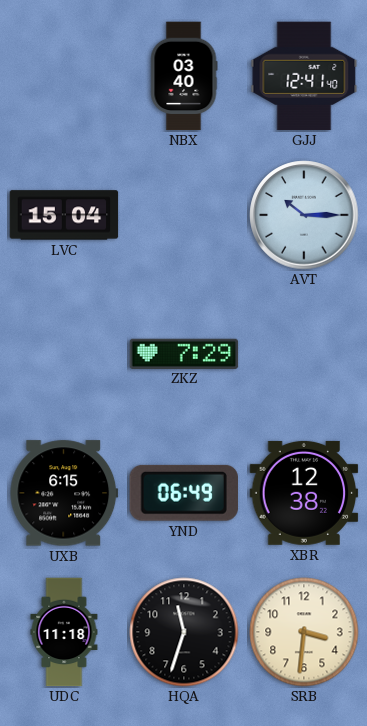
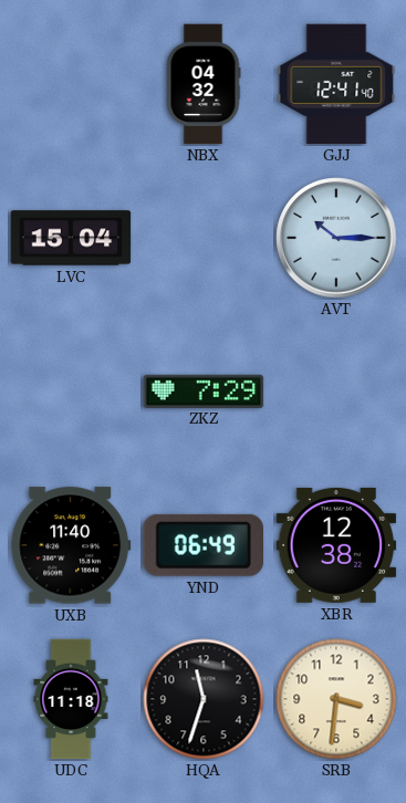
NBX: 03:40 -> 04:32
UXB: 6:15 -> 11:40
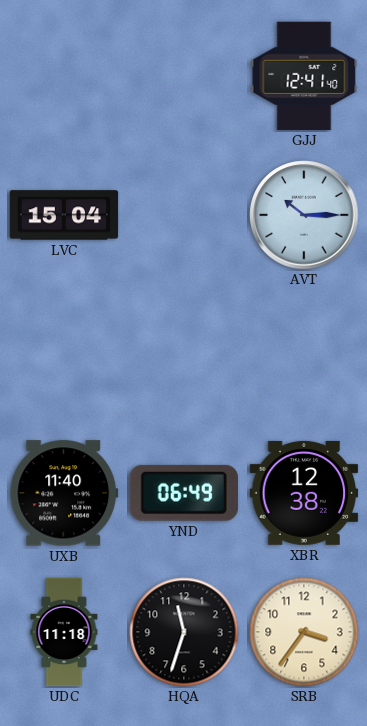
NBX: 04:32 -> none
ZKZ: 7:29 -> none
SRB: 3:31 -> 3:36
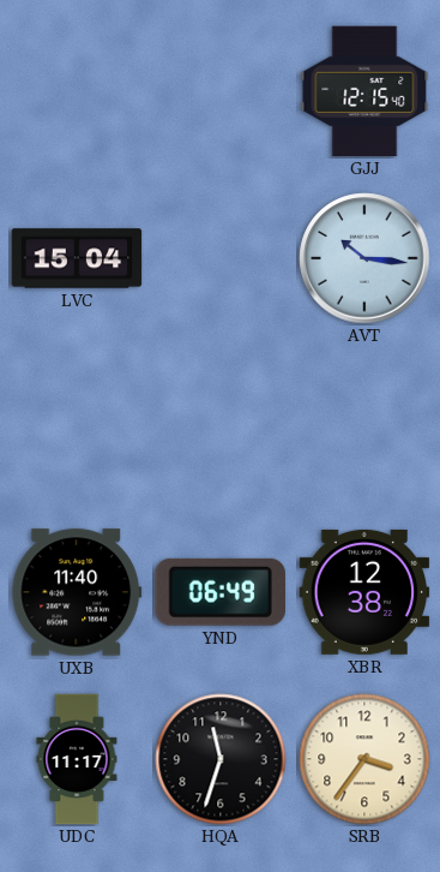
GJJ: 12:41 -> 12:15
AVT: 10:15 -> 10:16
UDC: 11:18 -> 11:17
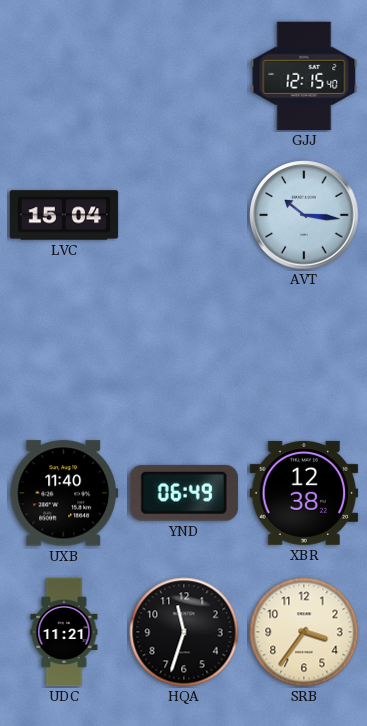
UDC: 11:17 -> 11:21
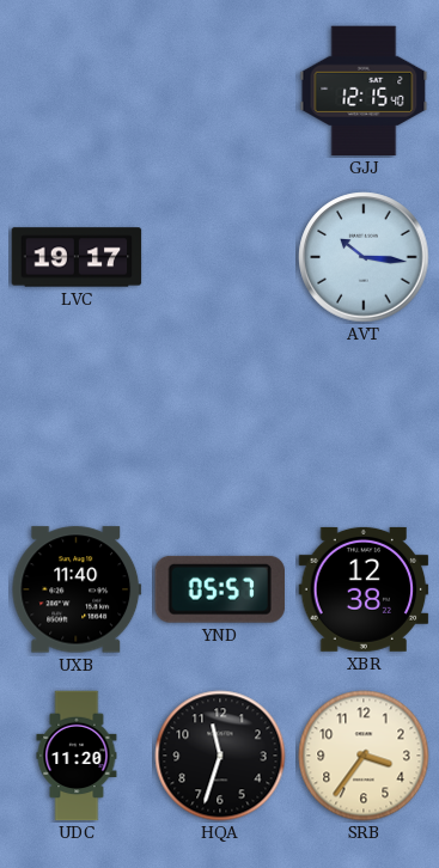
LVC: 15:04 -> 19:17
YND: 06:49 -> 05:57
UDC: 11:21 -> 11:20
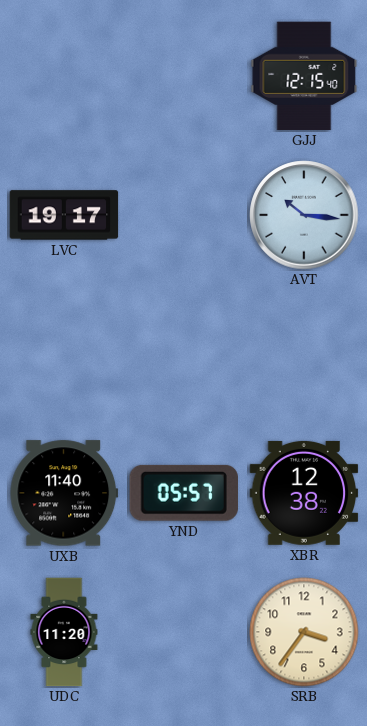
HQA: 11:33 -> none
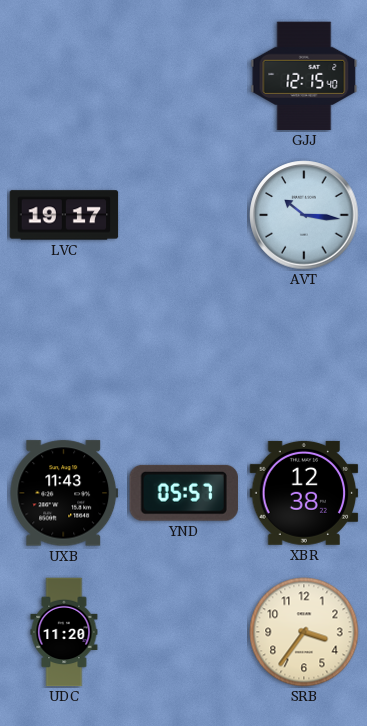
UXB: 11:40 -> 11:43
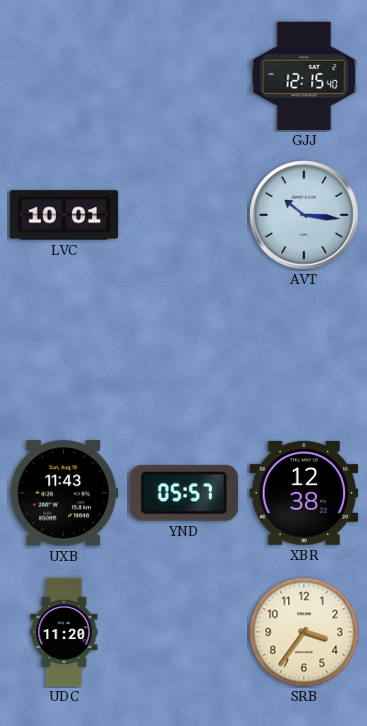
LVC: 19:17 -> 10:01
